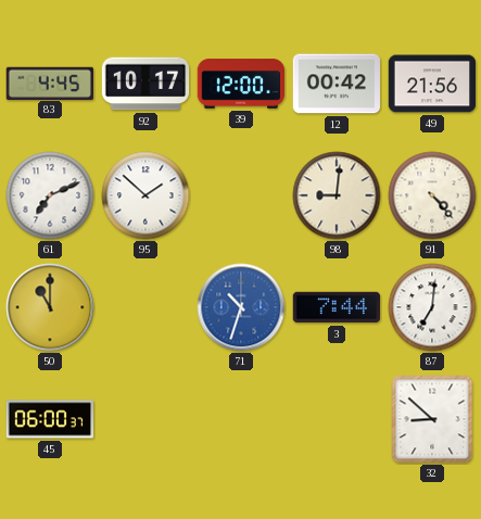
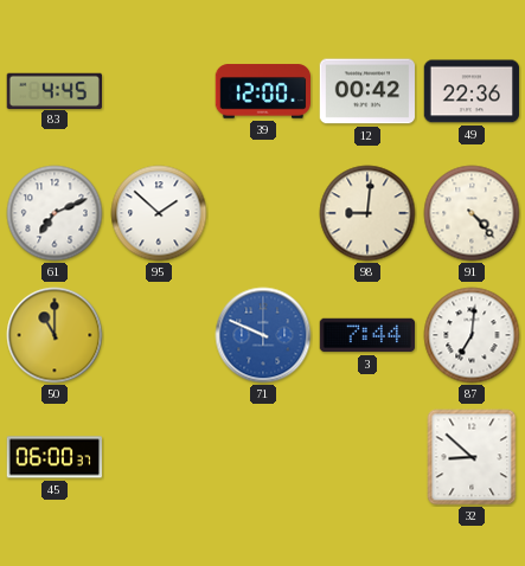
92: 10:17 -> none
49: 21:56 -> 22:36
71: 10:33 -> 9:49
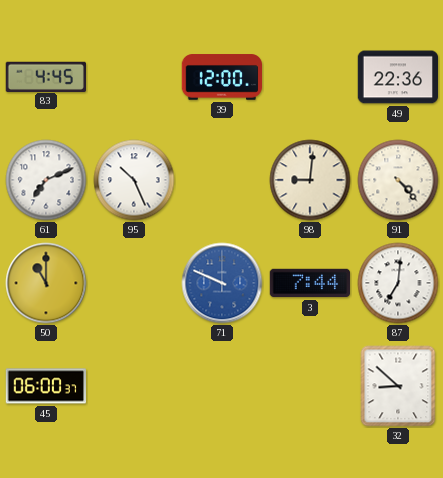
12: 00:42 -> none
95: 1:52 -> 10:26
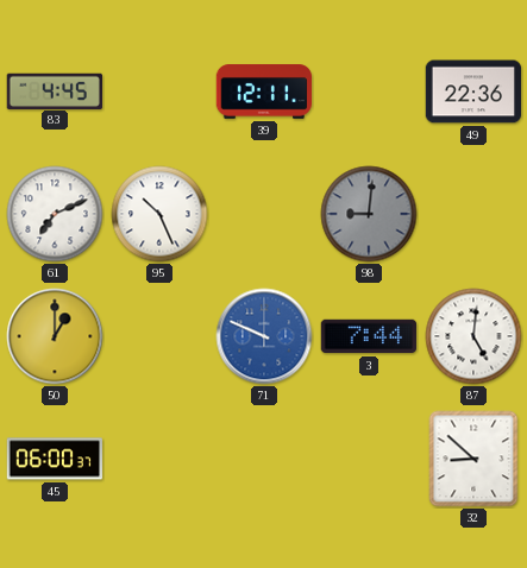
39: 12:00 -> 12:11
98 dial: cream -> grey
91: 4:23 -> none
50: 11:00 -> 1:00
87: 7:01 -> 5:01
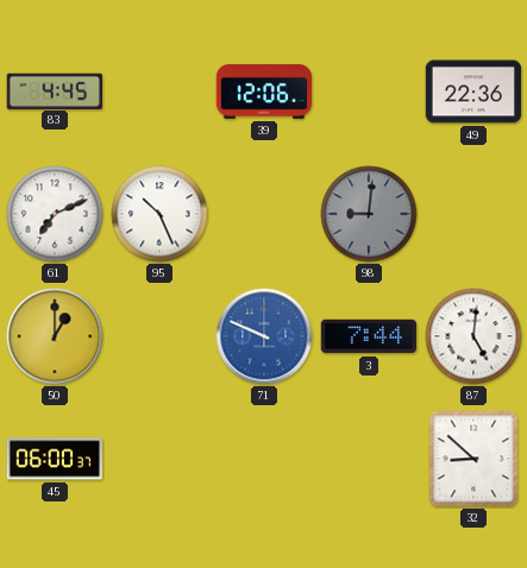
39: 12:11 -> 12:06
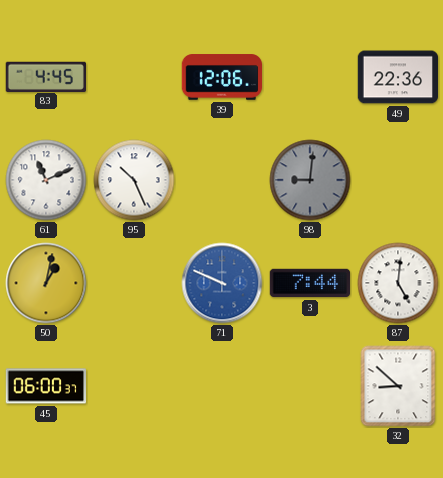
61: 7:11 -> 11:11
50: 1:00 -> 1:02
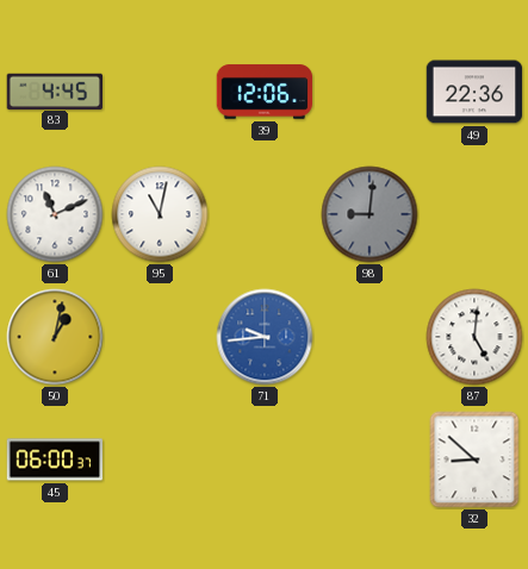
95: 10:26 -> 11:02
71: 9:49 -> 9:44
3: 7:44 -> none
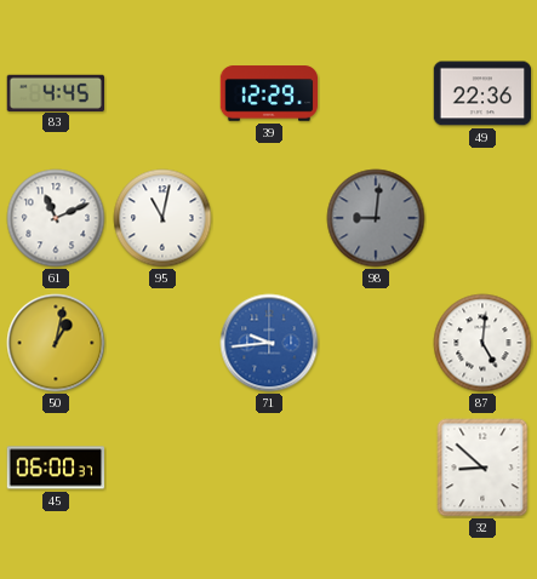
39: 12:06 -> 12:29
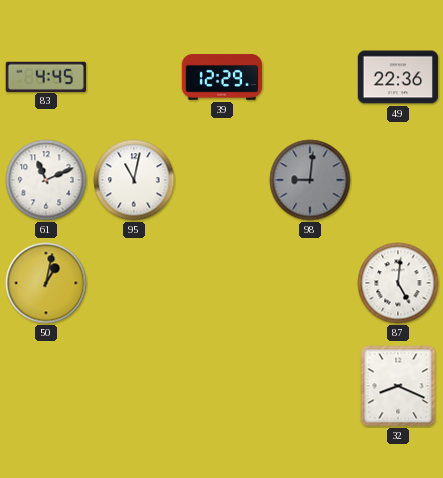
71: 9:44 -> none
45: 06:00 -> none
32: 8:52 -> 8:19
